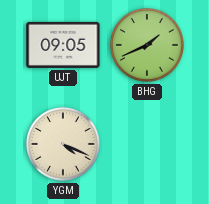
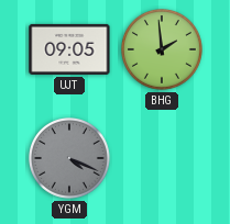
BHG: 1:41 -> 1:59
YGM dial: cream -> grey
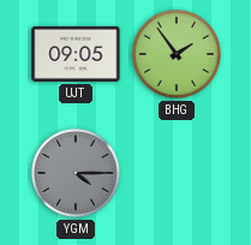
BHG: 1:59 -> 1:54
YGM: 4:19 -> 4:15
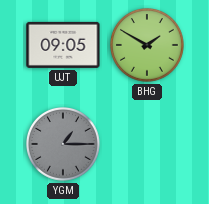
BHG: 1:54 -> 1:50
YGM: 4:15 -> 1:15
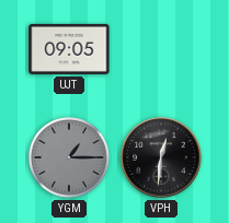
BHG: 1:50 -> none
VPH: none -> 12:31
